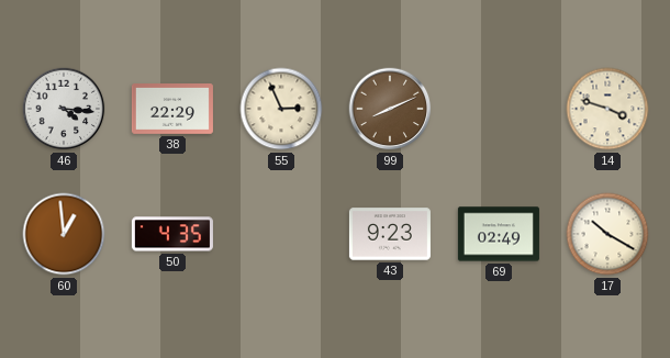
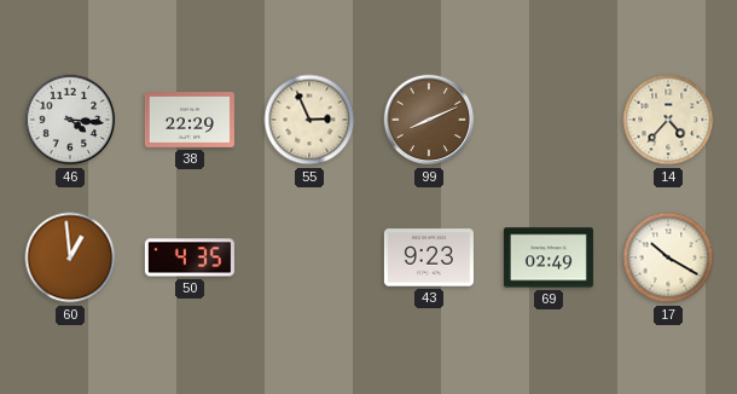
14: 3:48 -> 4:37
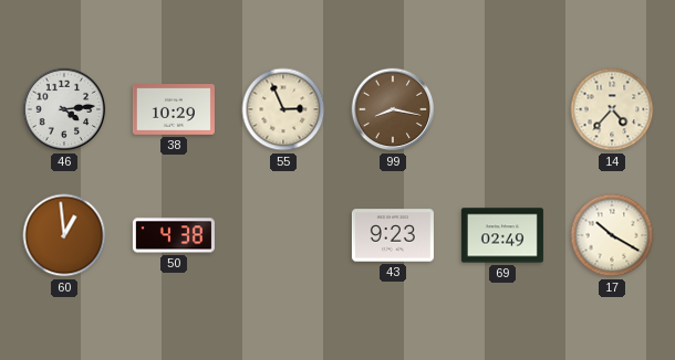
46: 4:16 -> 4:14
38: 22:29 -> 10:29
99: 8:11 -> 8:17
50: 4:35 -> 4:38
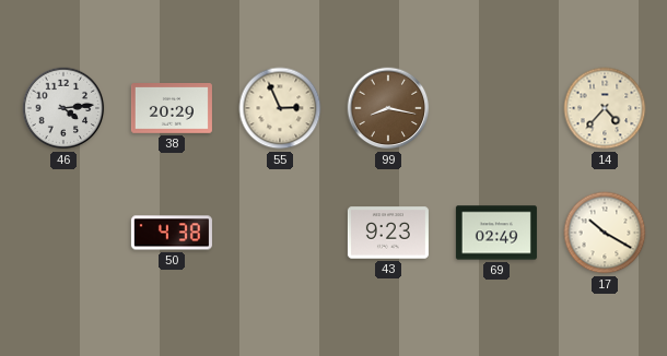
38: 10:29 -> 20:29
60: 12:59 -> none
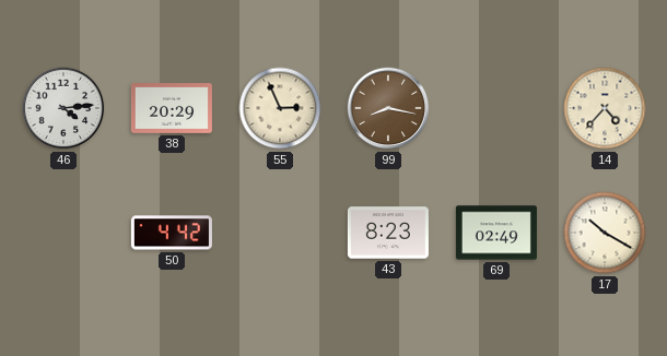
50: 4:38 -> 4:42
43: 9:23 -> 8:23
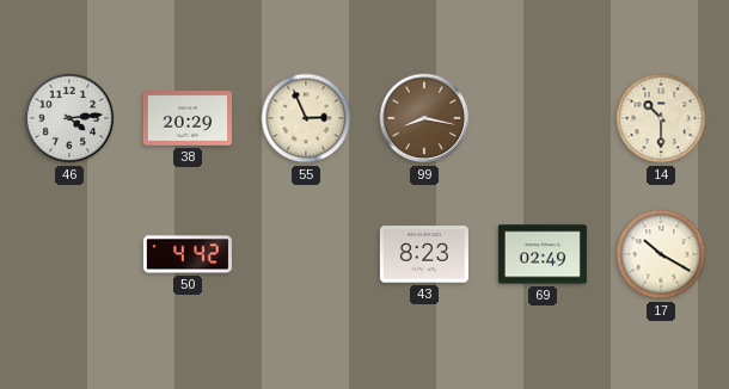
14: 4:37 -> 10:30
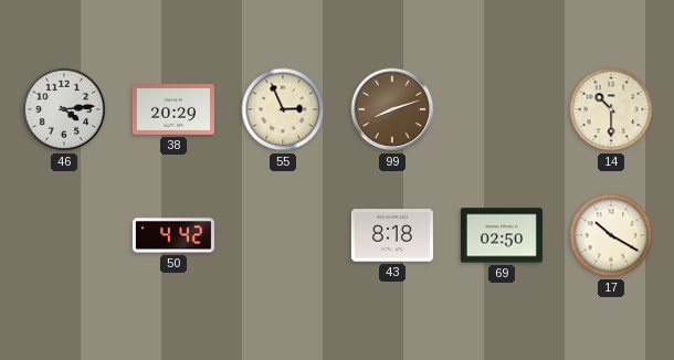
99: 8:17 -> 8:12
43: 8:23 -> 8:18
69: 02:49 -> 02:50
